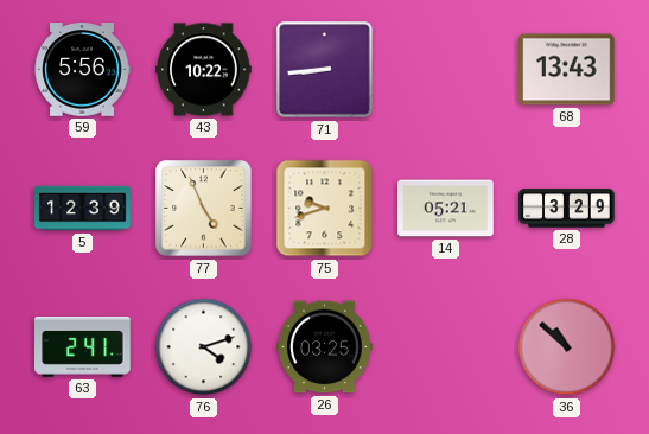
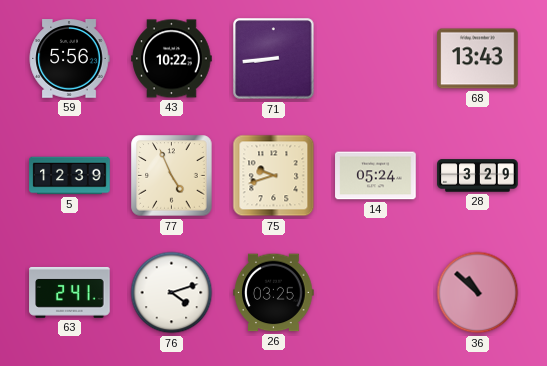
14: 05:21 -> 05:24
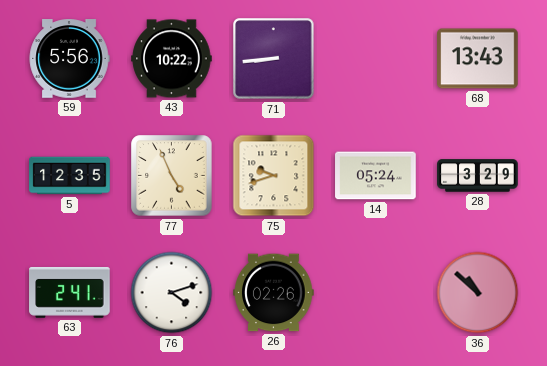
5: 12:39 -> 12:35
26: 03:25 -> 02:26
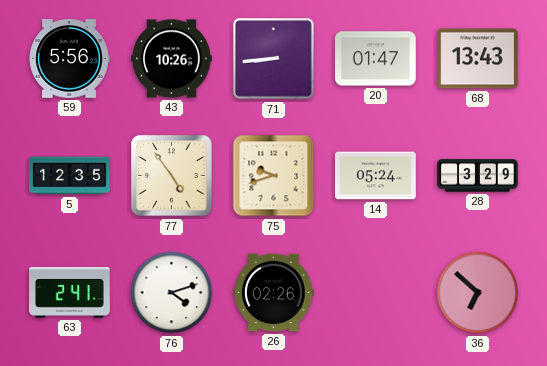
43: 10:22 -> 10:26
20: none -> 01:47
77: 4:56 -> 4:54
36: 10:52 -> 6:52
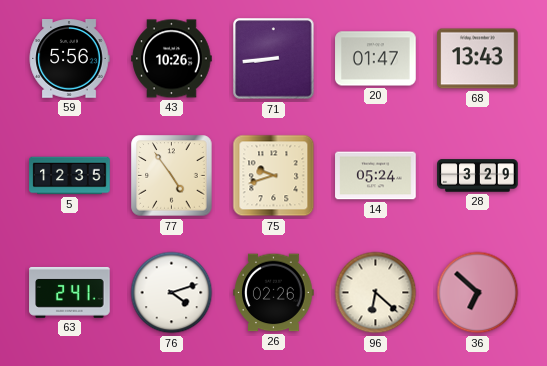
96: none -> 6:22
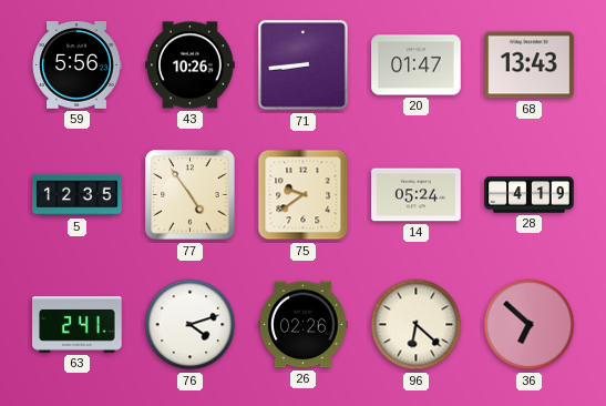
75: 9:42 -> 9:39
28: 3:29 -> 4:19
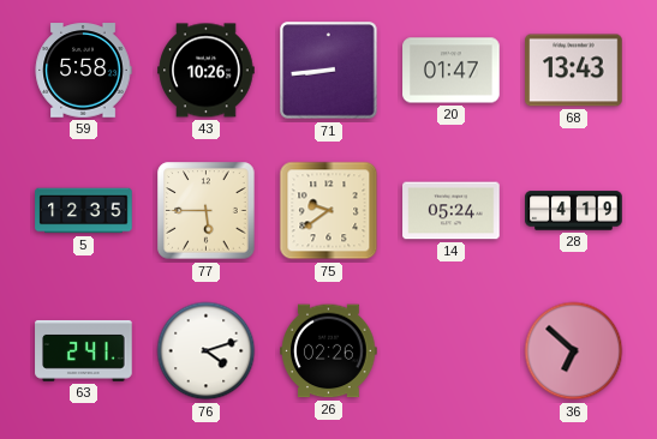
59: 5:56 -> 5:58
77: 4:54 -> 5:45
96: 6:22 -> none
